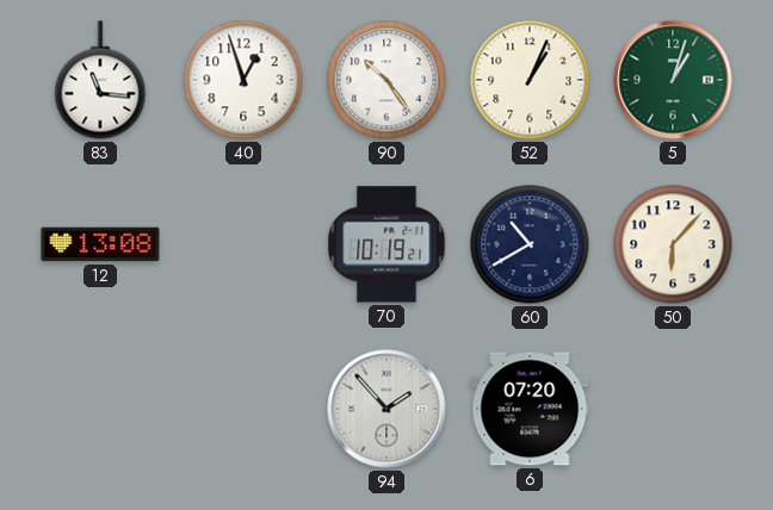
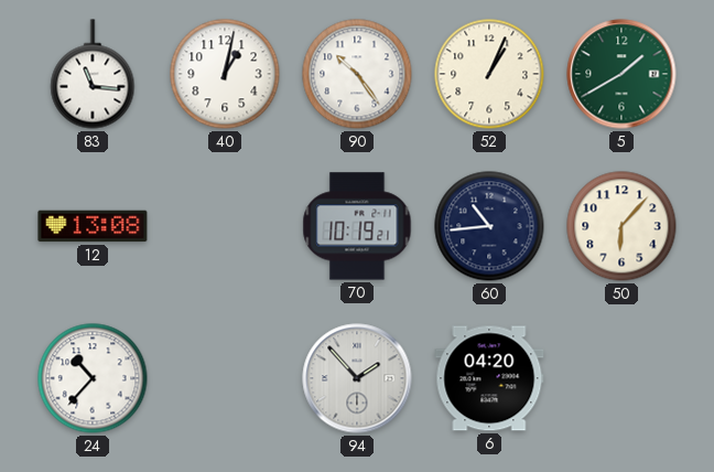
40: 12:57 -> 1:02
5: 1:03 -> 1:40
60: 10:40 -> 10:44
24: none -> 10:37
6: 07:20 -> 04:20
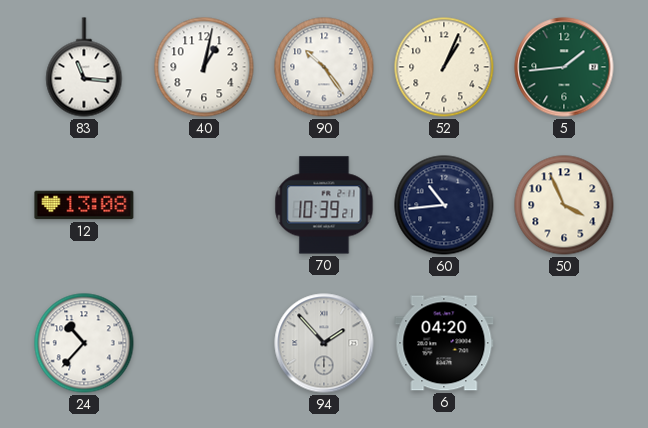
5: 1:40 -> 1:44
70: 10:19 -> 10:39
50: 6:07 -> 3:56
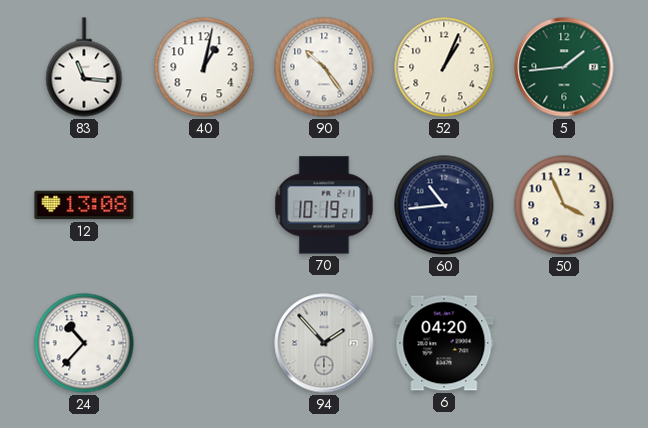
70: 10:39 -> 10:19
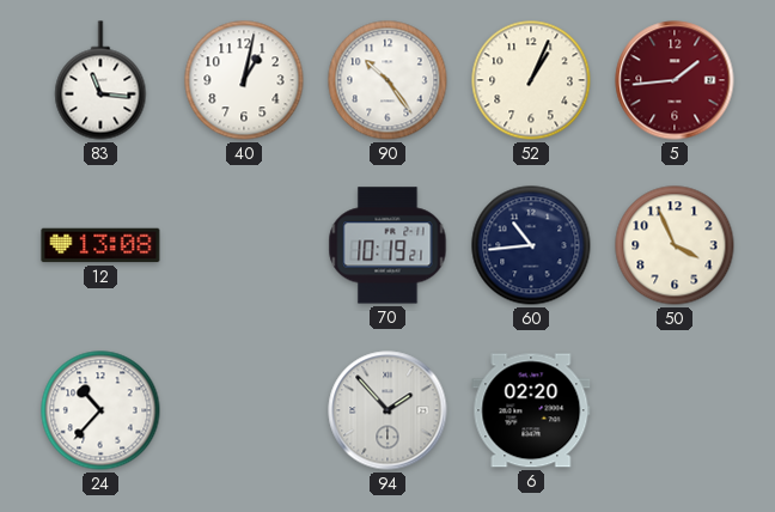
5 dial: green -> burgundy
6: 04:20 -> 02:20
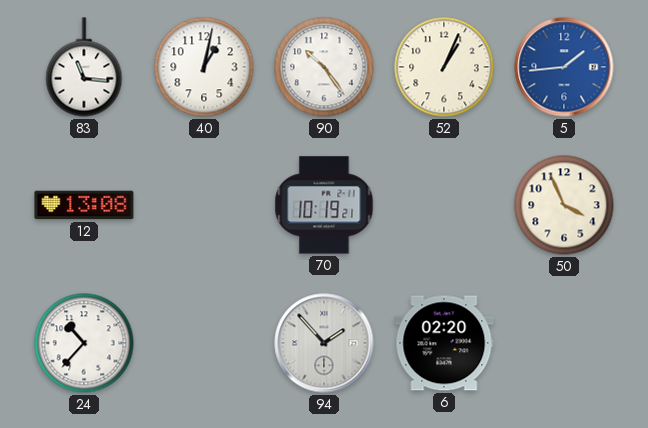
5 dial: burgundy -> blue
60: 10:44 -> none
